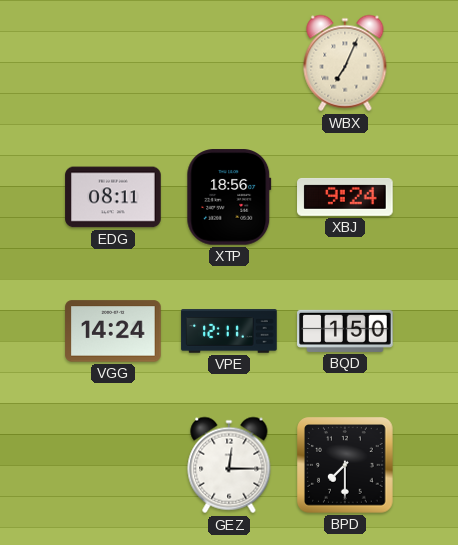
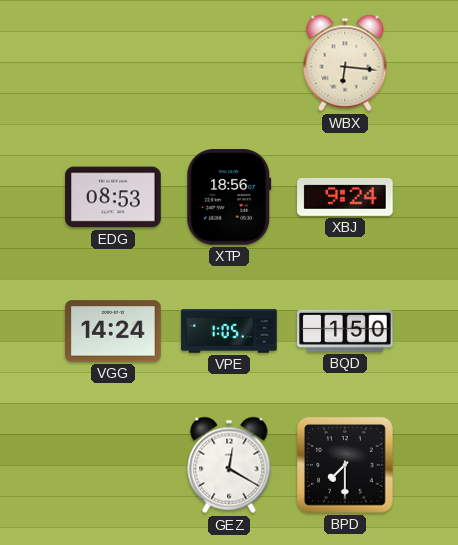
WBX: 7:04 -> 6:16
EDG: 08:11 -> 08:53
VPE: 12:11 -> 1:05
GEZ: 12:15 -> 12:20
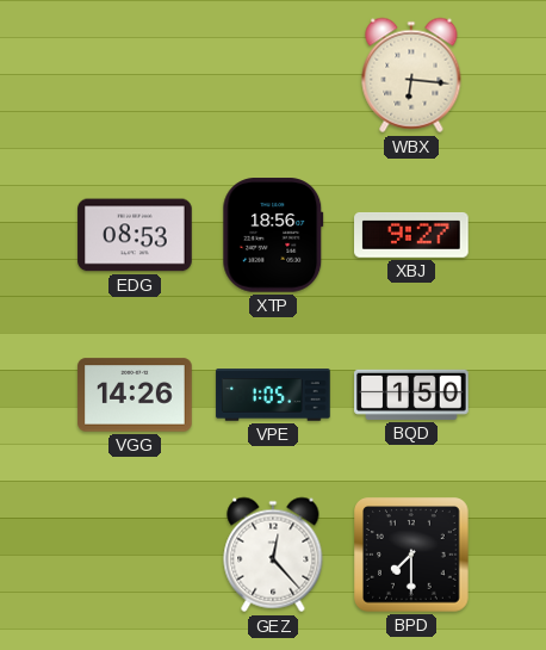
XBJ: 9:24 -> 9:27
VGG: 14:24 -> 14:26
GEZ: 12:20 -> 12:23
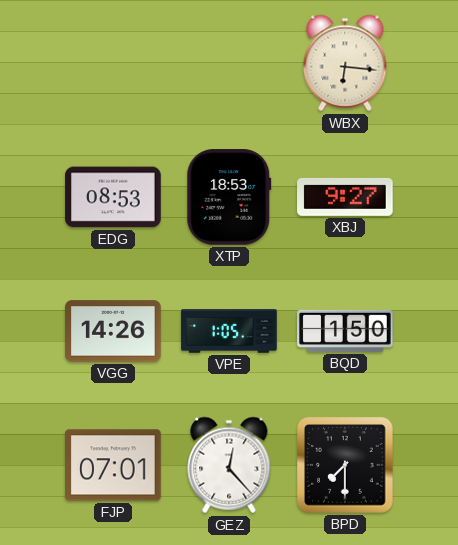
XTP: 18:56 -> 18:53
FJP: none -> 07:01
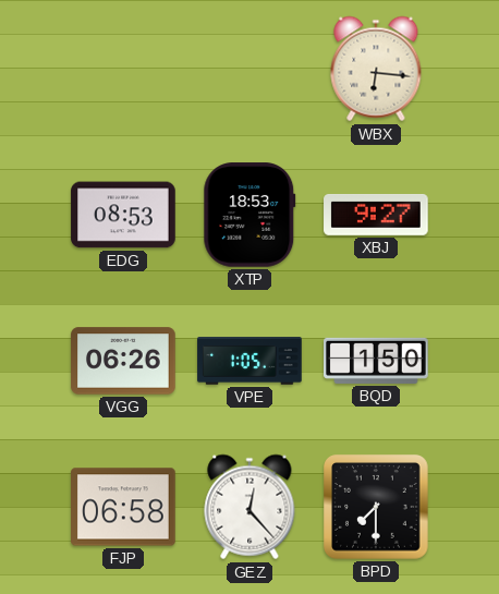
VGG: 14:26 -> 06:26
FJP: 07:01 -> 06:58
